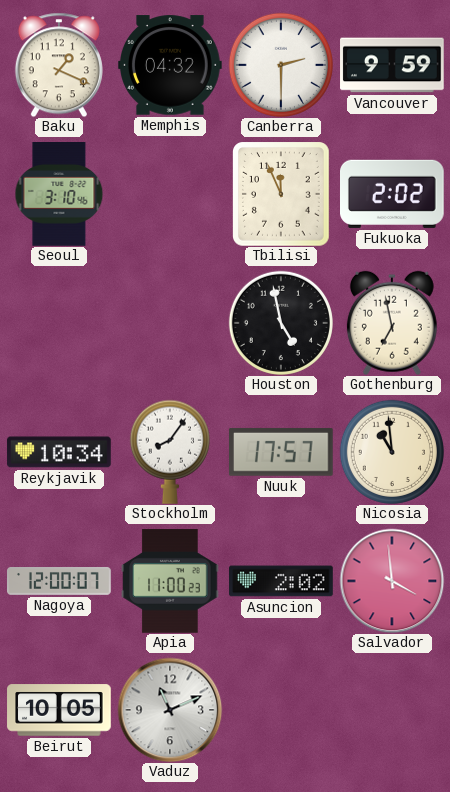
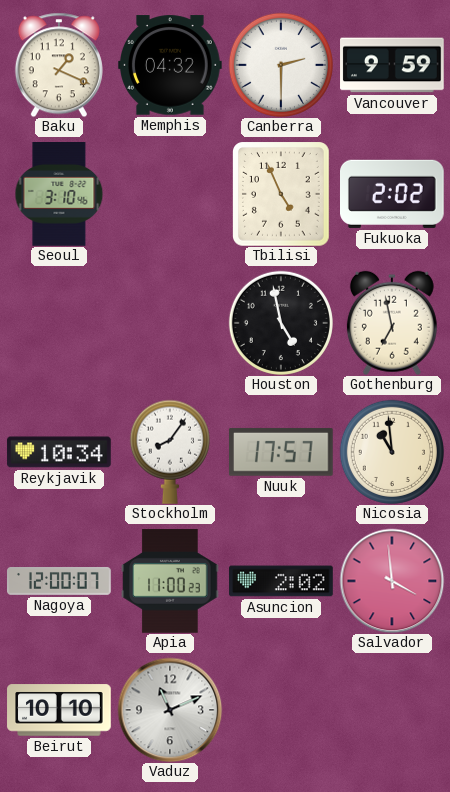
Tbilisi: 11:56 -> 4:56
Beirut: 10:05 -> 10:10
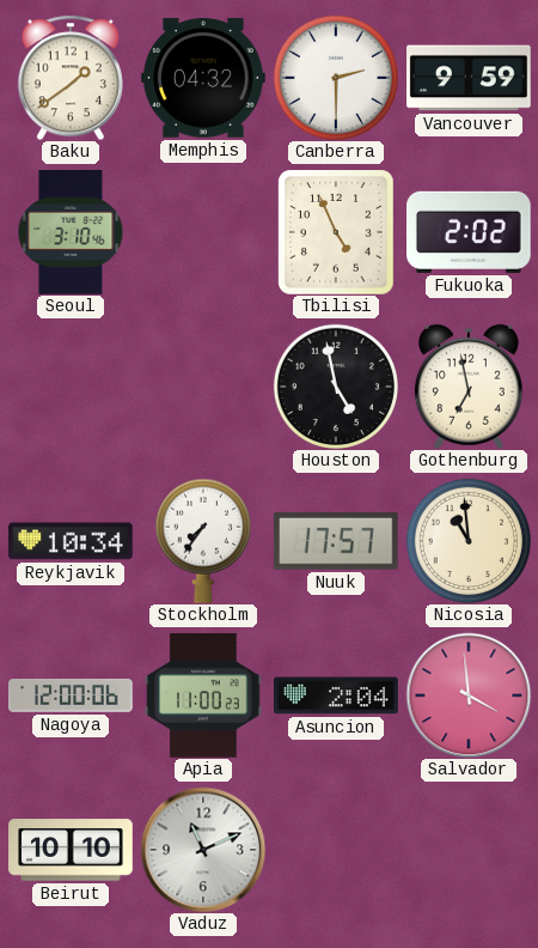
Baku: 1:19 -> 1:39
Stockholm: 8:06 -> 7:36
Nagoya: 12:00:07 -> 12:00:06
Asuncion: 2:02 -> 2:04
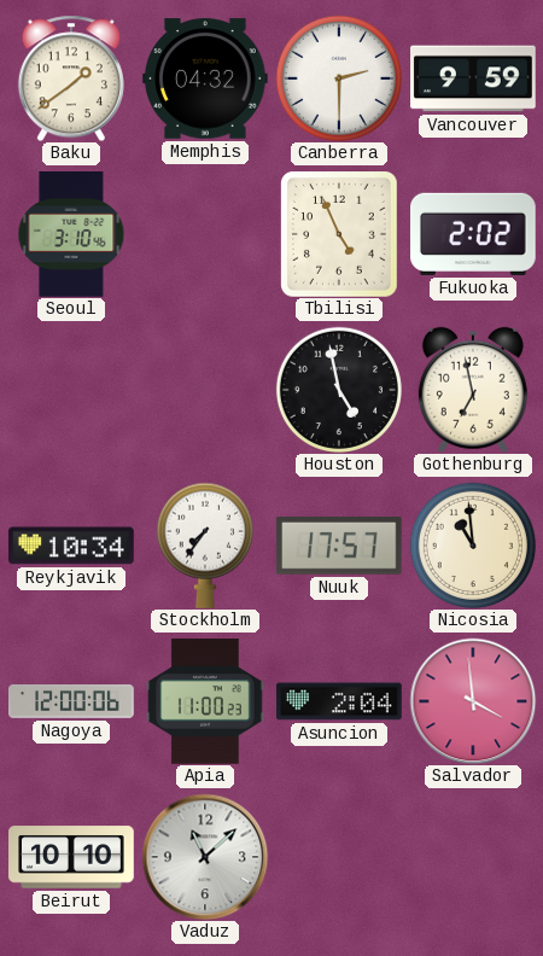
Vaduz: 11:11 -> 11:08
